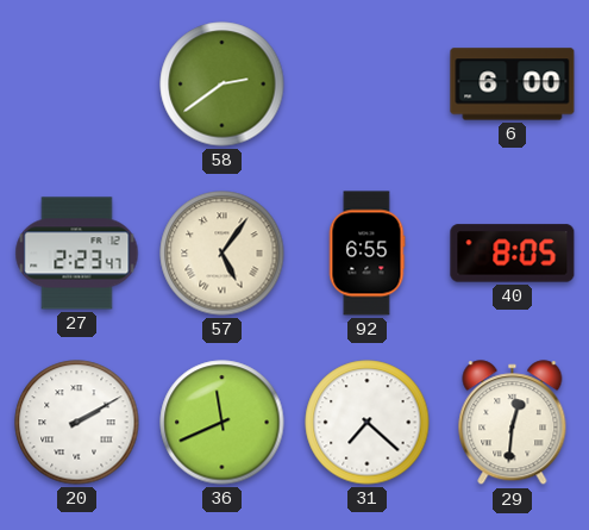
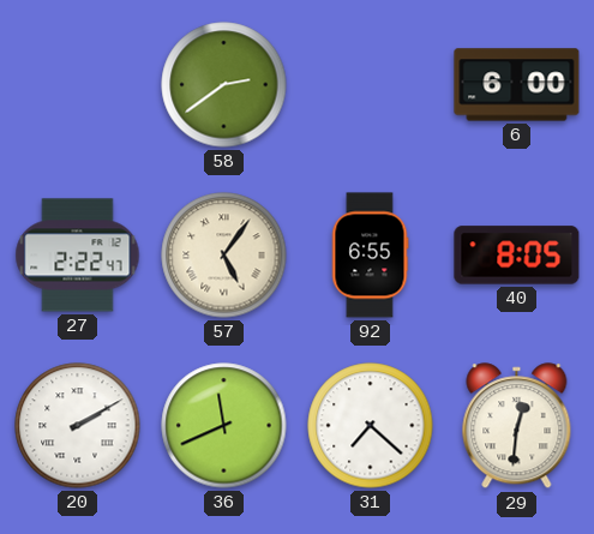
27: 2:23 -> 2:22
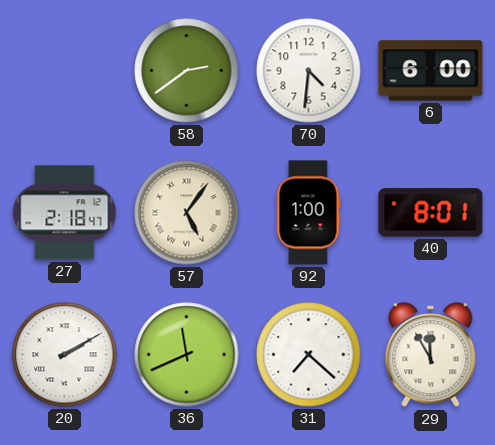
70: none -> 4:31
27: 2:22 -> 2:18
92: 6:55 -> 1:00
40: 8:05 -> 8:01
29: 12:31 -> 11:55
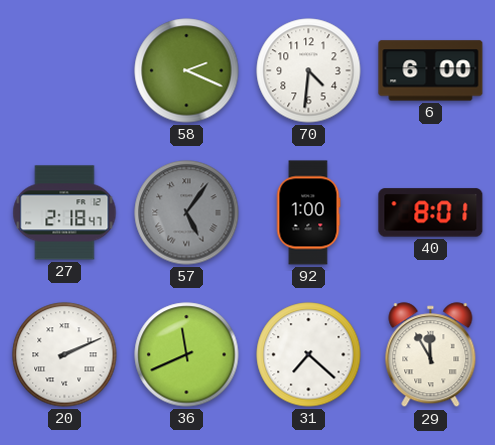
58: 2:39 -> 2:19
57 dial: cream -> grey
20: 2:10 -> 2:11
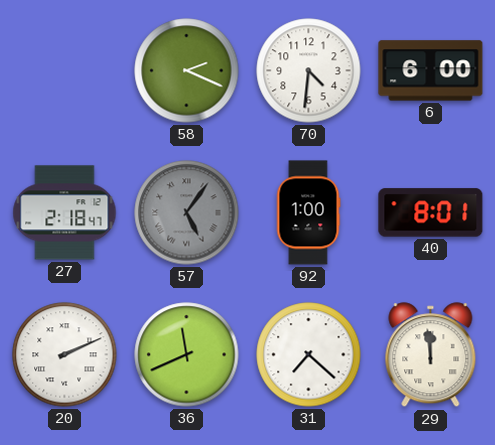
29: 11:55 -> 11:59
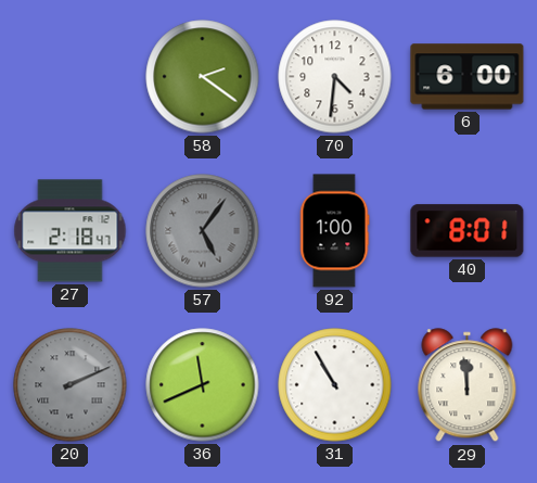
58: 2:19 -> 2:21
20 dial: white -> grey
31: 7:22 -> 10:55
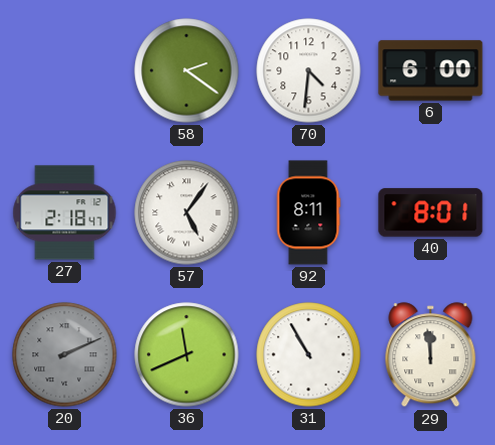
57 dial: grey -> white
92: 1:00 -> 8:11
